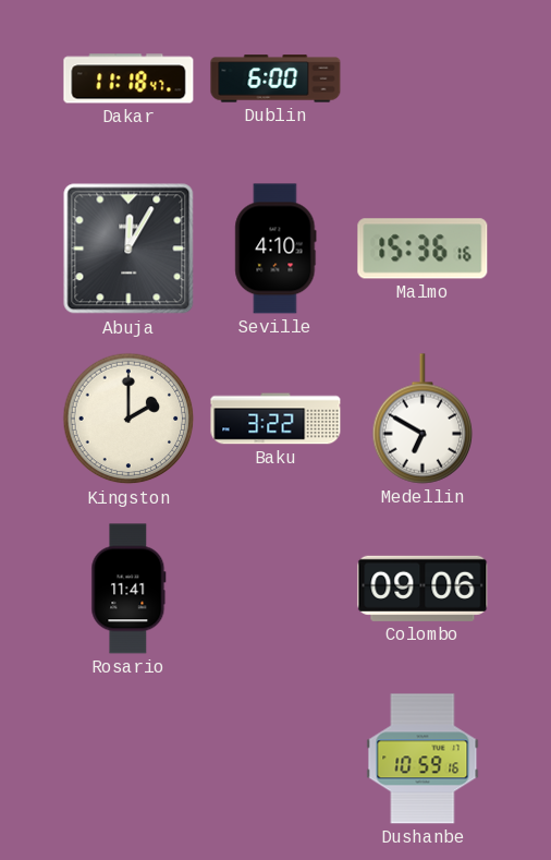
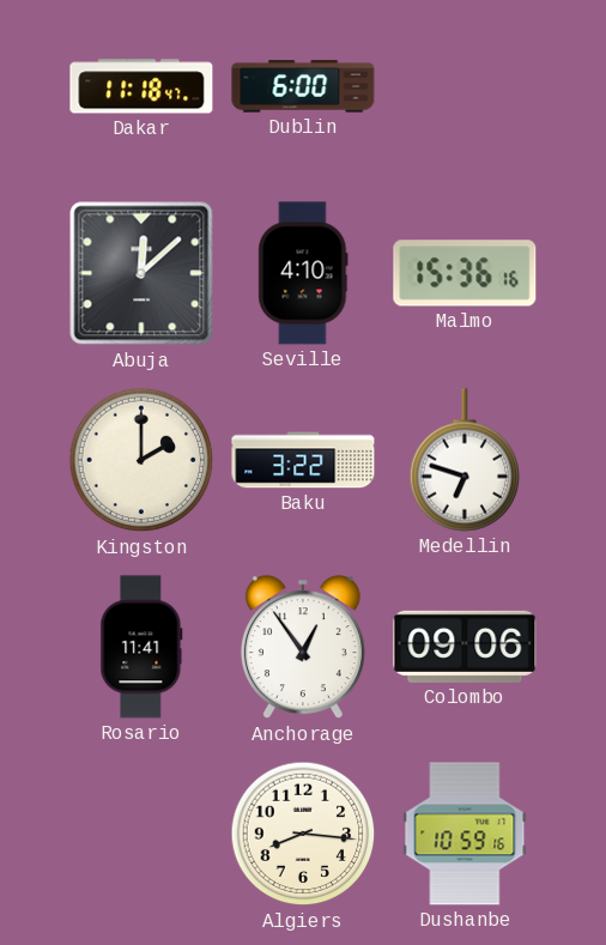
Abuja: 12:05 -> 12:08
Medellin: 6:50 -> 6:48
Anchorage: none -> 12:54
Algiers: none -> 8:16
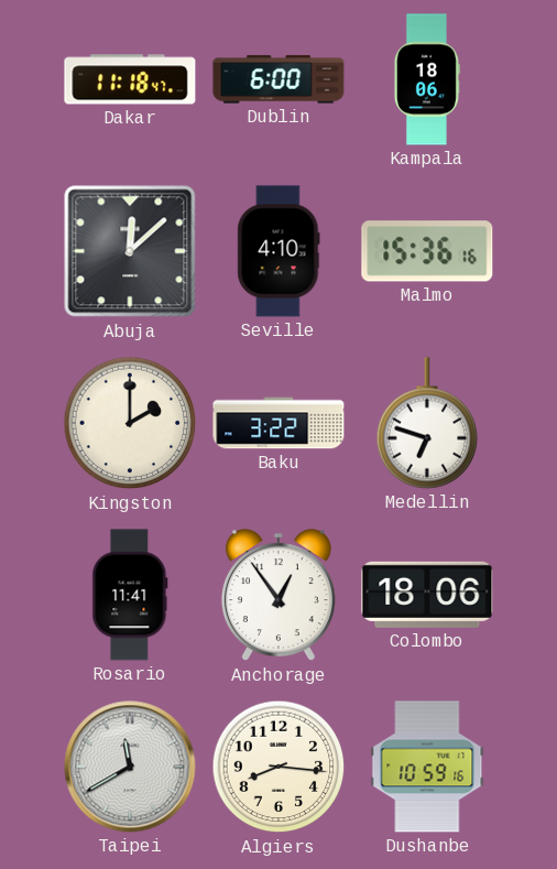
Kampala: none -> 18:06
Colombo: 09:06 -> 18:06
Taipei: none -> 11:40
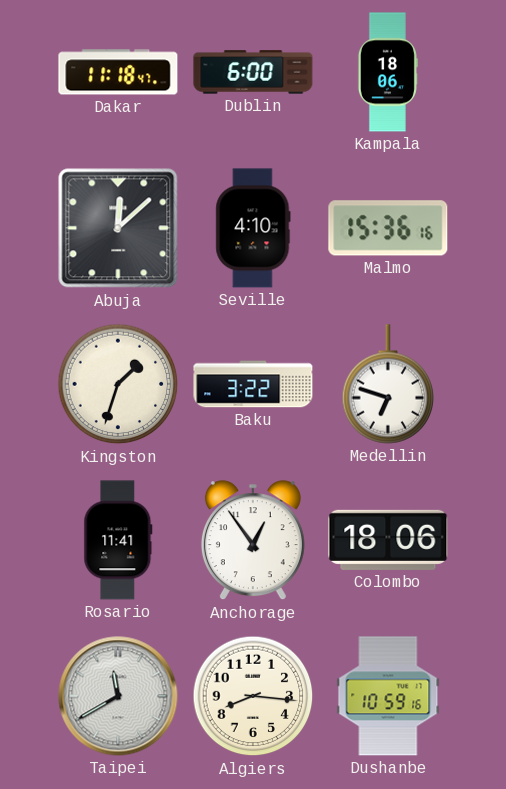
Kingston: 2:00 -> 1:33
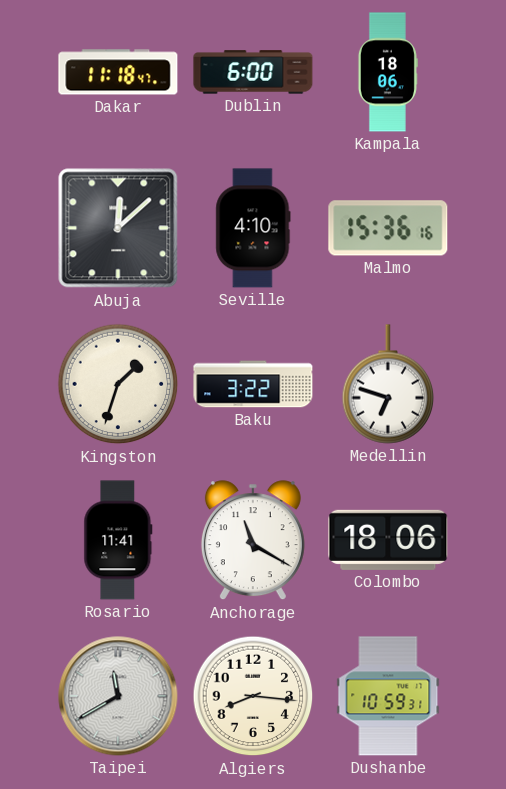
Anchorage: 12:54 -> 11:20
Dushanbe: 10:59:16 -> 10:59:31
